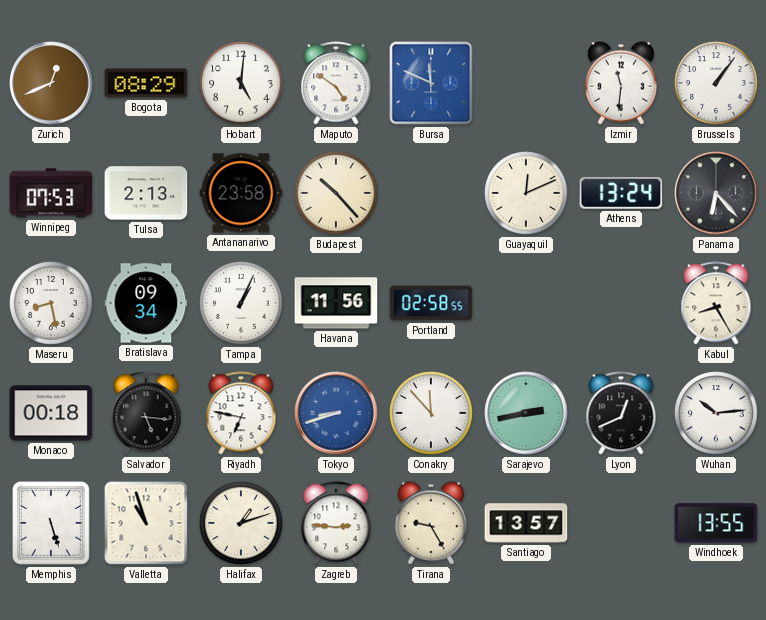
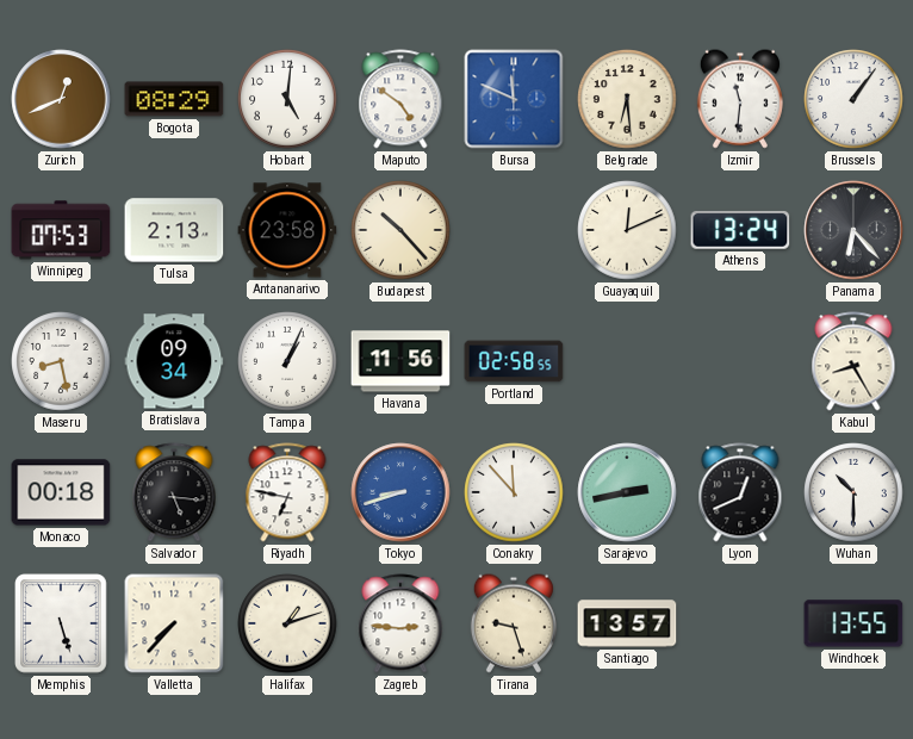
Belgrade: none -> 6:29
Wuhan: 10:14 -> 10:30
Valletta: 10:57 -> 7:37
Tirana: 9:25 -> 9:27
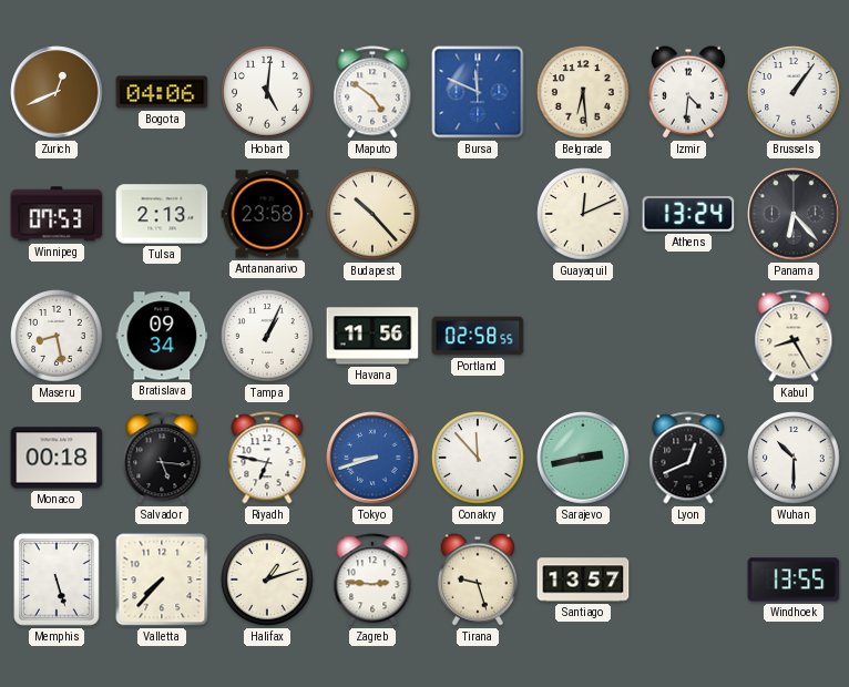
Bogota: 08:29 -> 04:06
Izmir: 11:31 -> 4:31
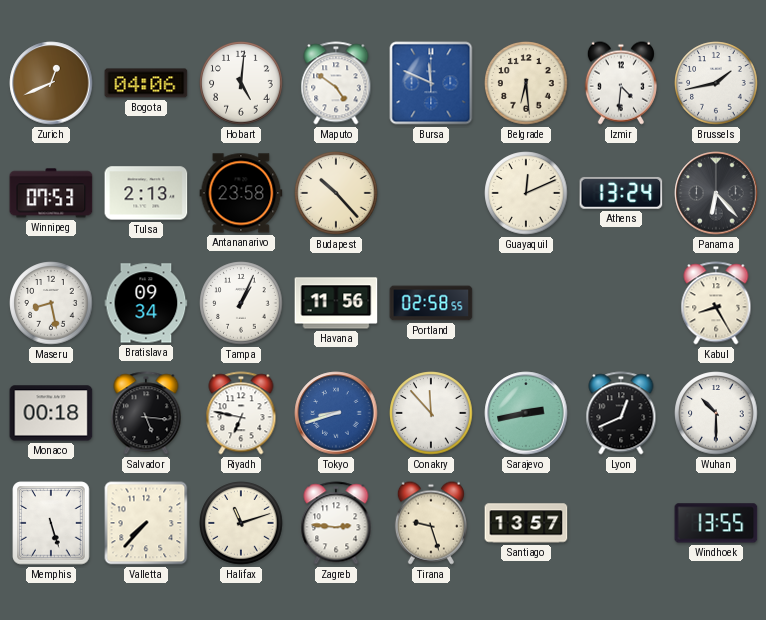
Brussels: 1:06 -> 1:43
Halifax: 1:12 -> 11:12
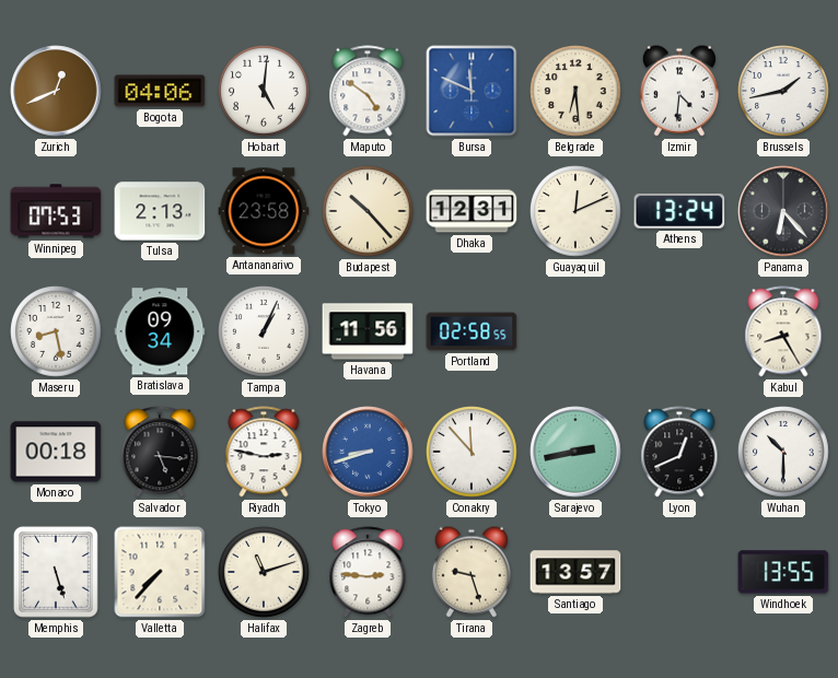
Dhaka: none -> 12:31
Riyadh: 6:47 -> 2:47
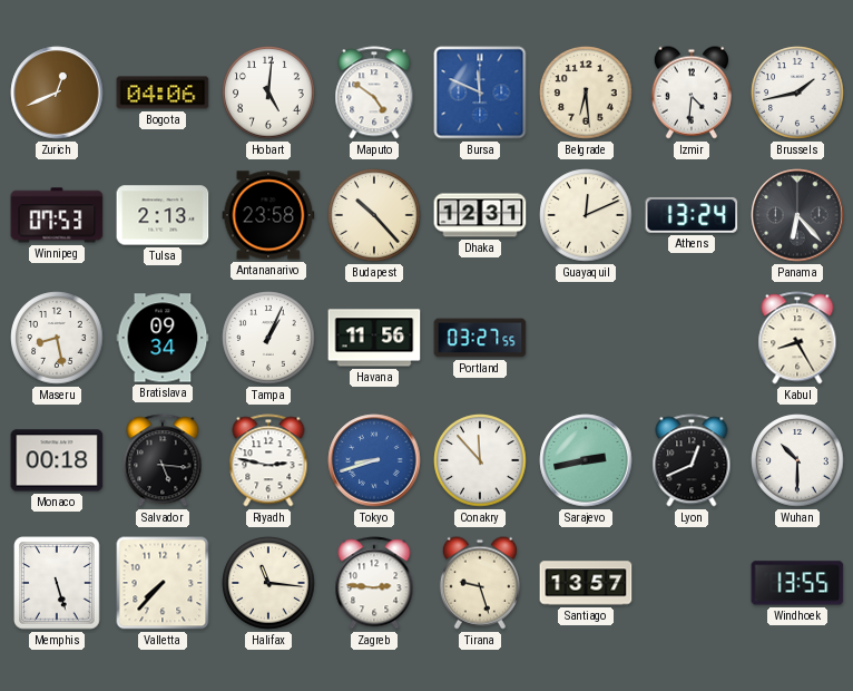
Portland: 02:58 -> 03:27
Halifax: 11:12 -> 11:16
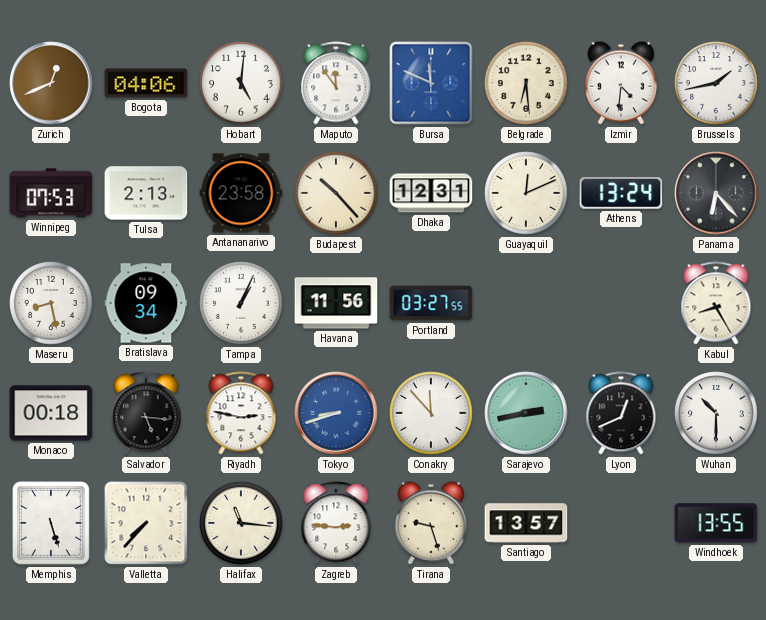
Maputo: 4:51 -> 11:54
